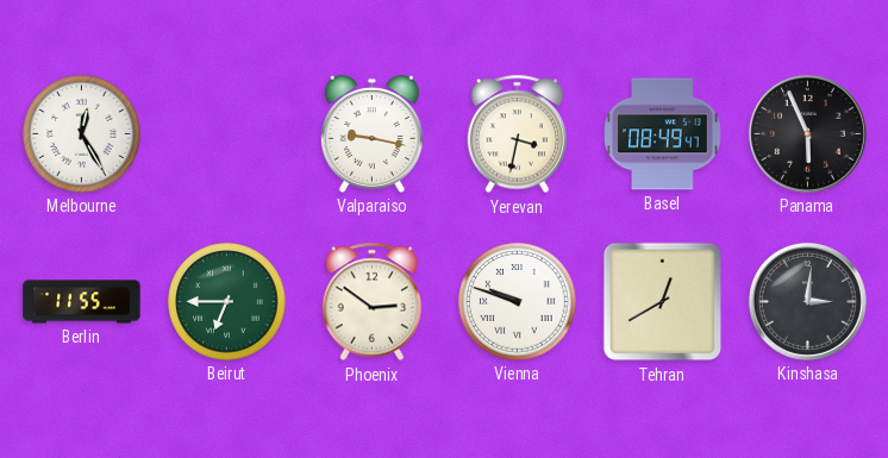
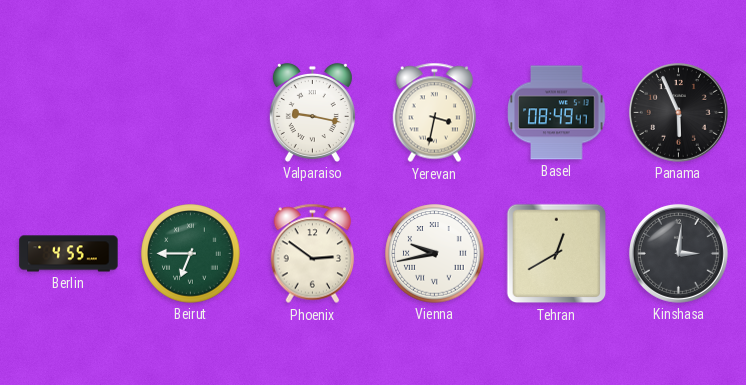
Melbourne: 12:25 -> none
Berlin: 11:55 -> 4:55
Vienna: 9:48 -> 9:43
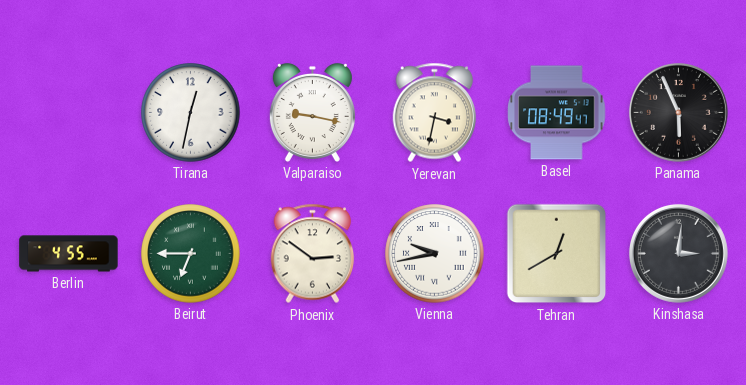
Tirana: none -> 12:32
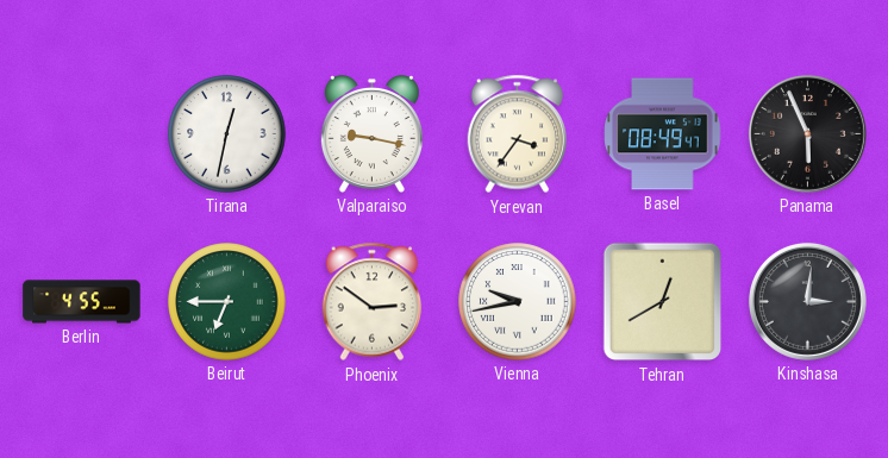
Yerevan: 3:32 -> 3:36
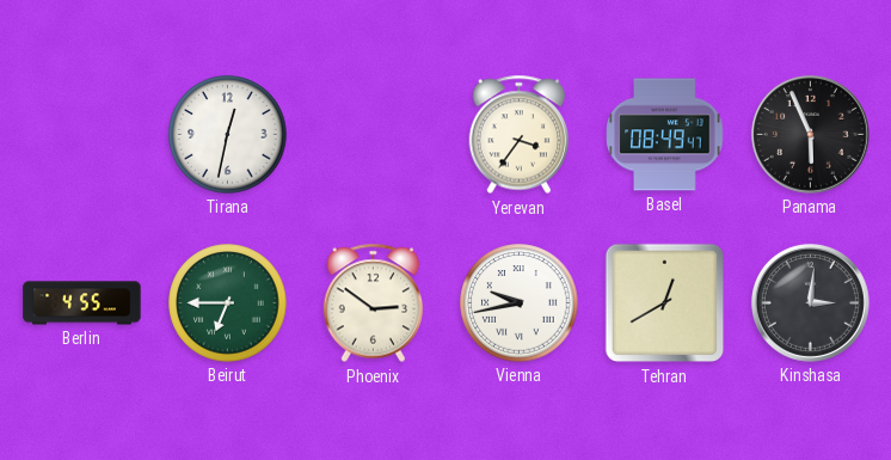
Valparaiso: 9:17 -> none
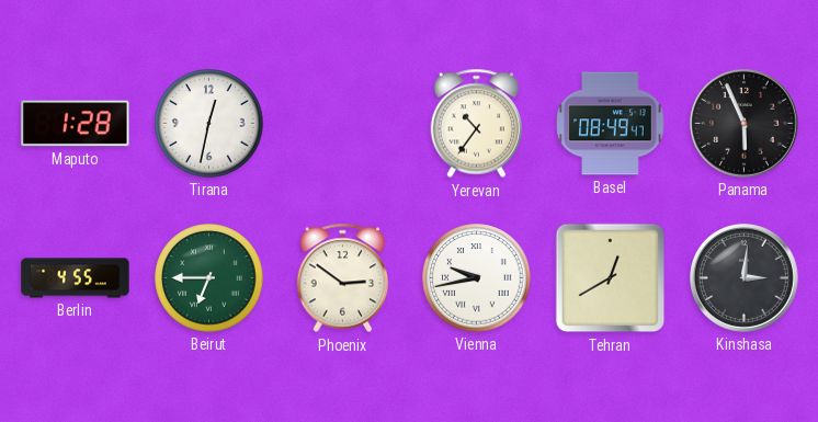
Maputo: none -> 1:28
Yerevan: 3:36 -> 10:36
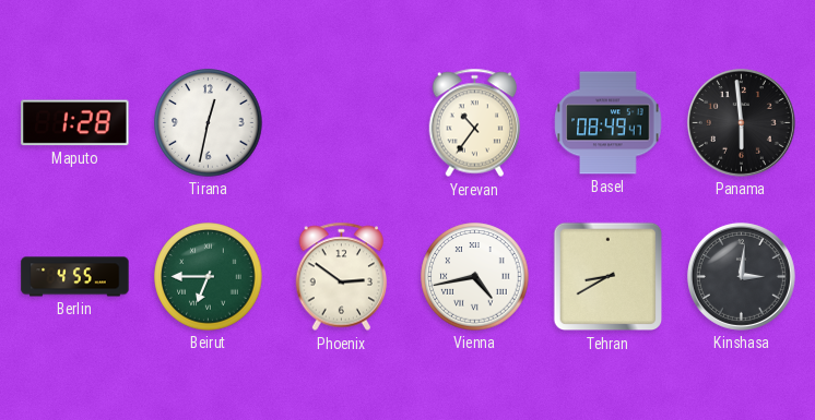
Panama: 5:56 -> 5:59
Vienna: 9:43 -> 4:43
Tehran: 12:40 -> 8:40
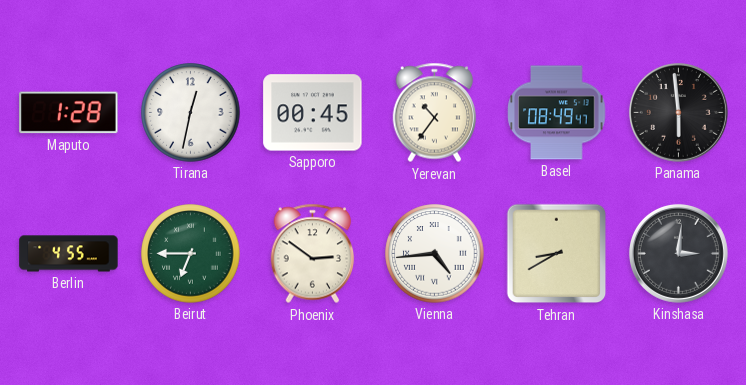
Sapporo: none -> 00:45
Vienna: 4:43 -> 4:44
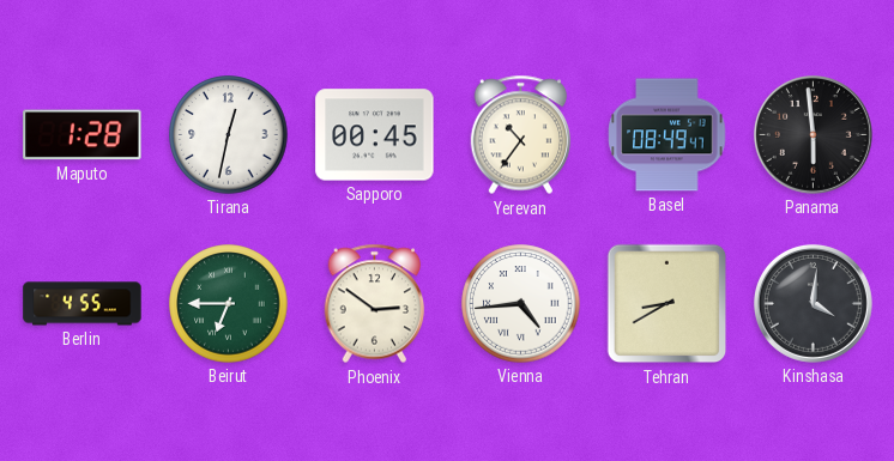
Kinshasa: 3:01 -> 4:01
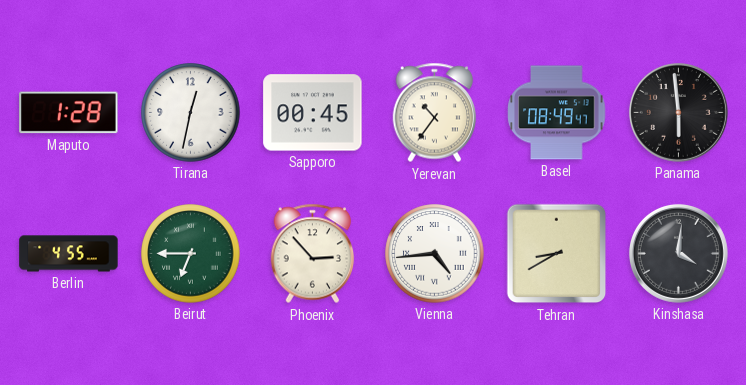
Phoenix: 2:51 -> 2:53
